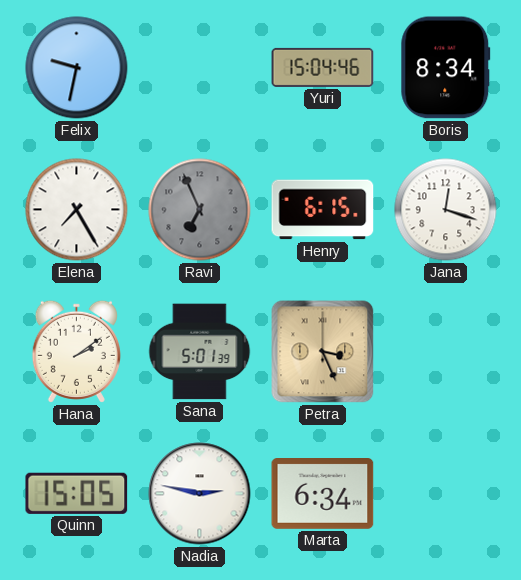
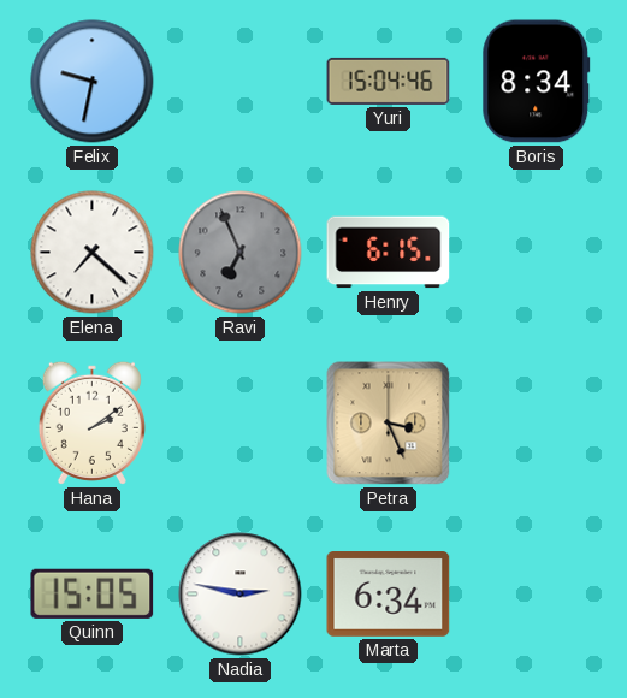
Elena: 7:25 -> 7:22
Jana: 12:18 -> none
Sana: 5:01 -> none
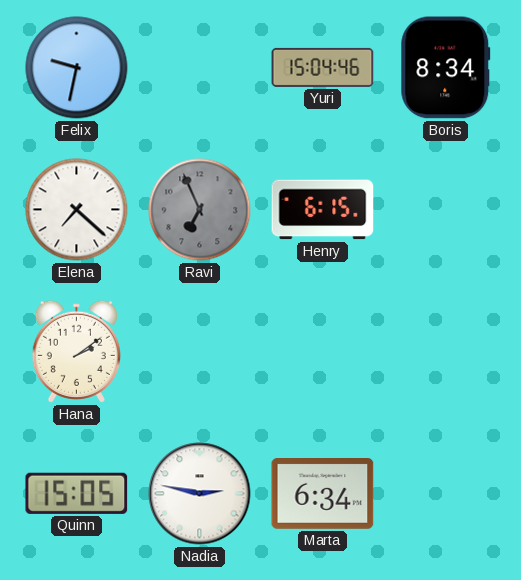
Petra: 3:26 -> none
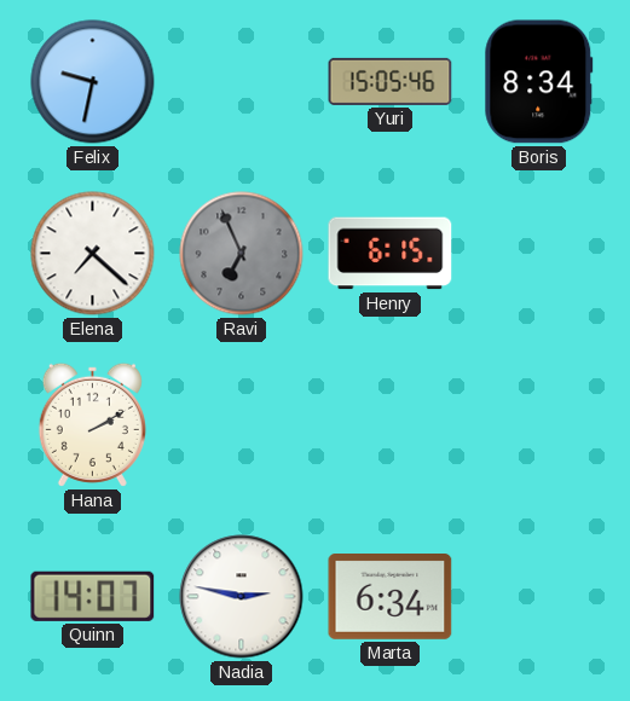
Yuri: 15:04 -> 15:05
Hana: 2:09 -> 2:10
Quinn: 15:05 -> 14:07
